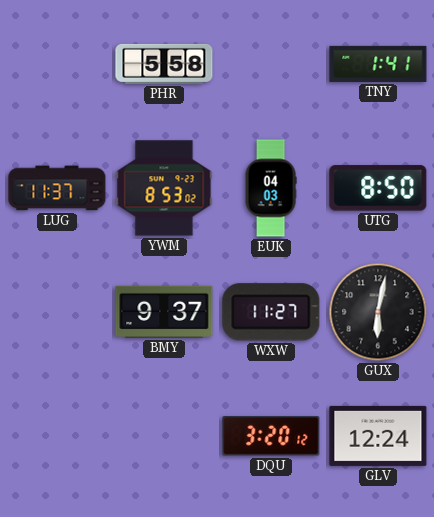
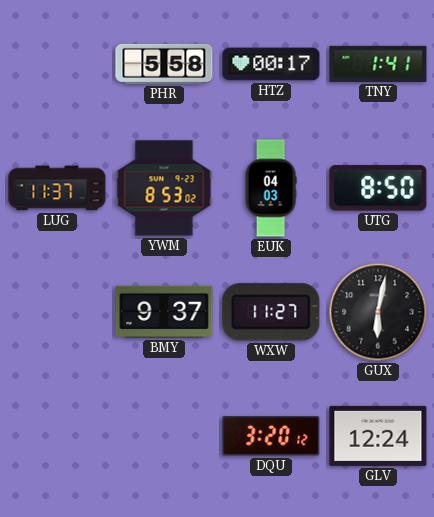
HTZ: none -> 00:17
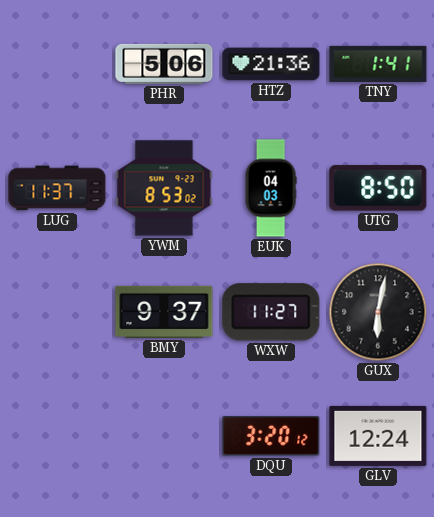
PHR: 5:58 -> 5:06
HTZ: 00:17 -> 21:36
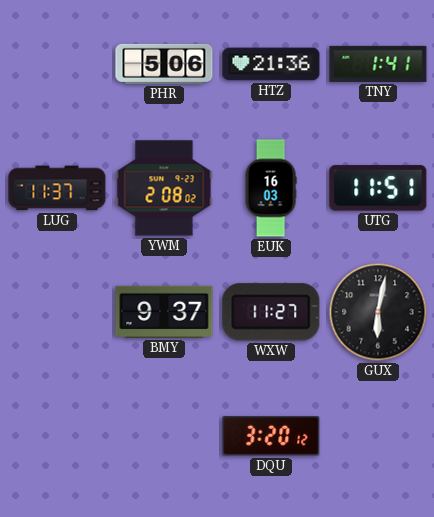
YWM: 8:53 -> 2:08
EUK: 04:03 -> 16:03
UTG: 8:50 -> 11:51
GLV: 12:24 -> none
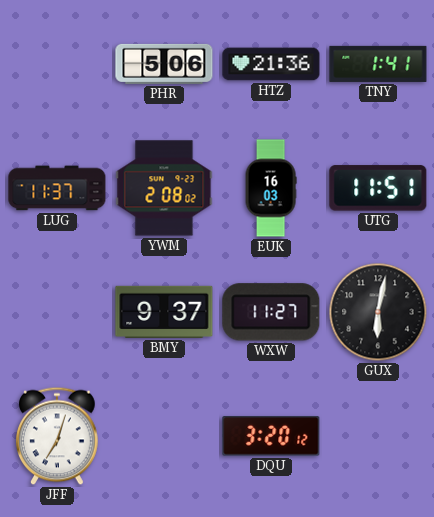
JFF: none -> 7:03
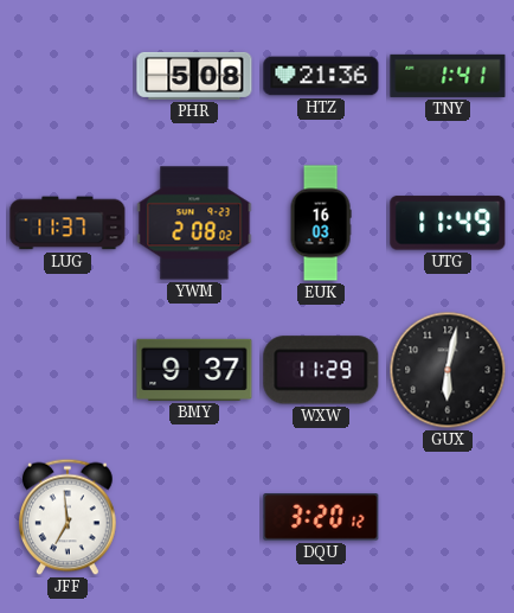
PHR: 5:06 -> 5:08
UTG: 11:51 -> 11:49
WXW: 11:27 -> 11:29
JFF: 7:03 -> 6:59
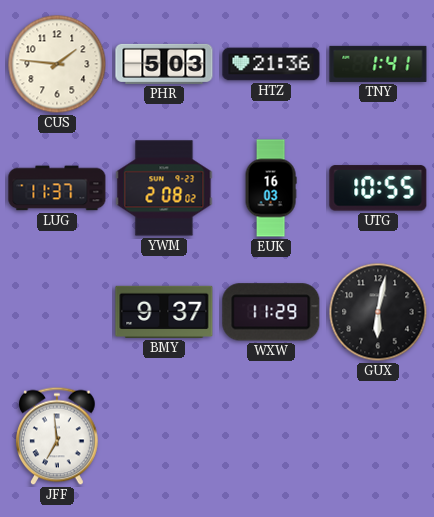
CUS: none -> 1:46
PHR: 5:08 -> 5:03
UTG: 11:49 -> 10:55
DQU: 3:20 -> none
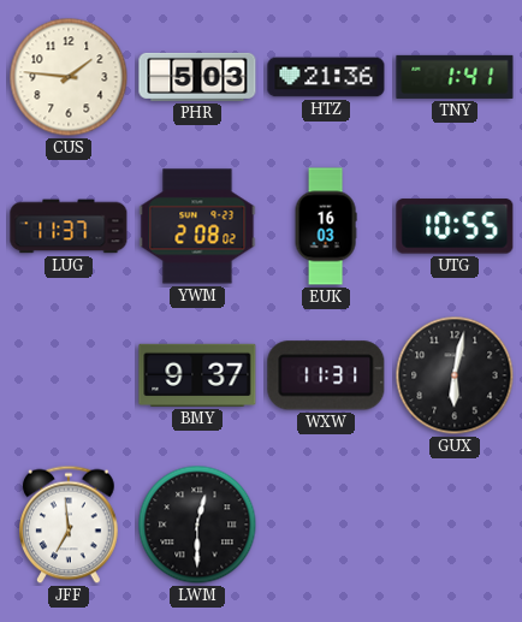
WXW: 11:29 -> 11:31
LWM: none -> 12:30
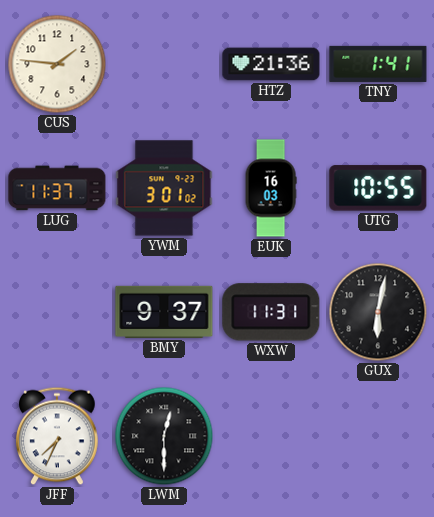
PHR: 5:03 -> none
YWM: 2:08 -> 3:01
JFF: 6:59 -> 7:34
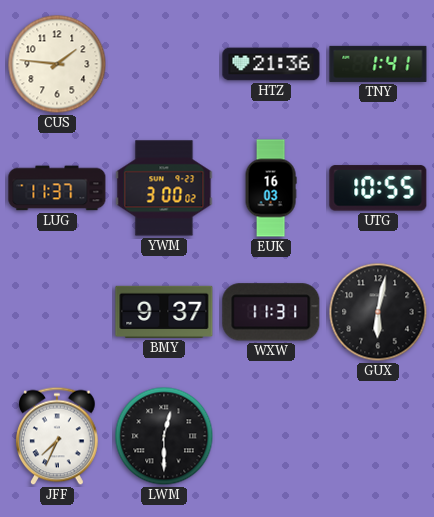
YWM: 3:01 -> 3:00
